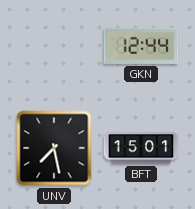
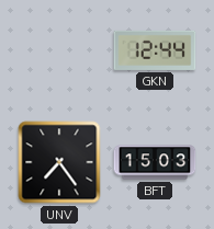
UNV: 7:28 -> 7:24
BFT: 15:01 -> 15:03
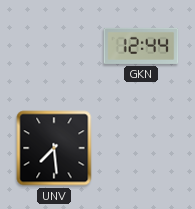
UNV: 7:24 -> 7:29
BFT: 15:03 -> none
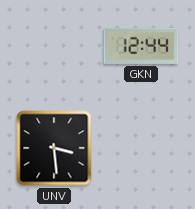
UNV: 7:29 -> 3:29
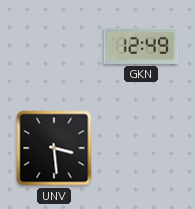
GKN: 12:44 -> 12:49
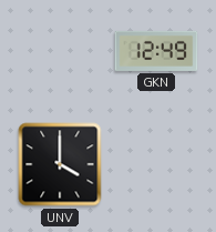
UNV: 3:29 -> 4:00
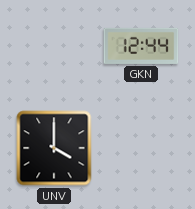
GKN: 12:49 -> 12:44
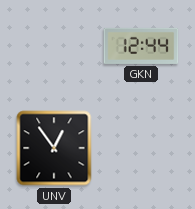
UNV: 4:00 -> 12:54
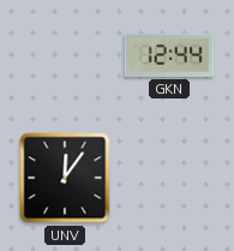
UNV: 12:54 -> 12:06
